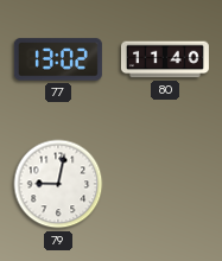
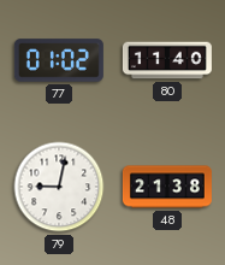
77: 13:02 -> 01:02
48: none -> 21:38
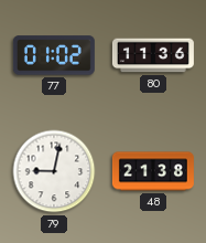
80: 11:40 -> 11:36
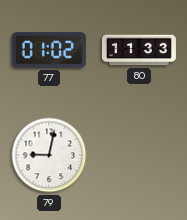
80: 11:36 -> 11:33
48: 21:38 -> none
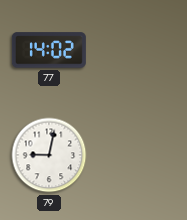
77: 01:02 -> 14:02
80: 11:33 -> none
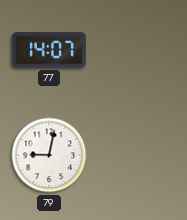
77: 14:02 -> 14:07
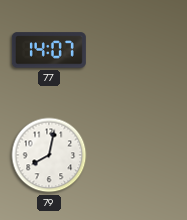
79: 9:02 -> 8:02
